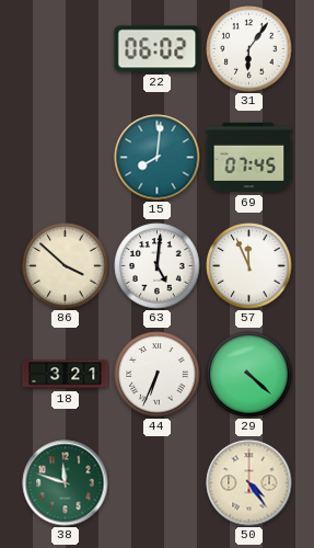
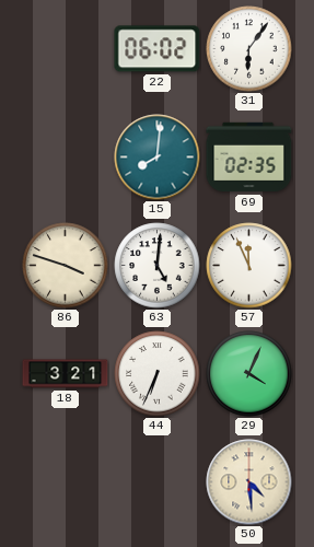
69: 07:45 -> 02:35
86: 3:52 -> 3:48
29: 4:22 -> 4:04
38: 11:48 -> none
50: 4:24 -> 4:29
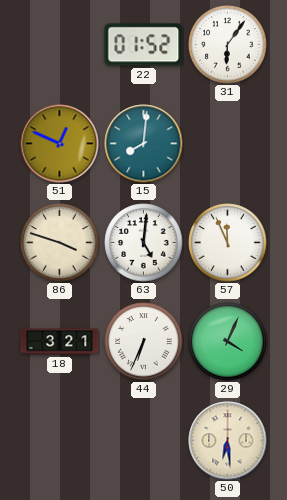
22: 06:02 -> 01:52
51: none -> 12:49
69: 02:35 -> none
50: 4:29 -> 6:29
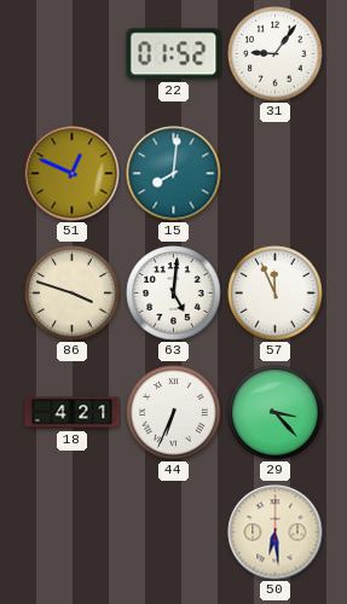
31: 6:06 -> 9:06
18: 3:21 -> 4:21
29: 4:04 -> 3:23
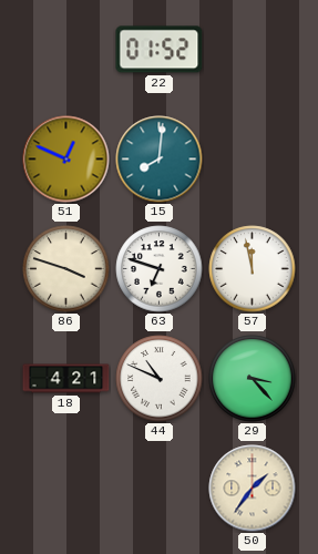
31: 9:06 -> none
63: 5:01 -> 6:48
57: 11:56 -> 11:58
44: 6:34 -> 10:49
50: 6:29 -> 1:36
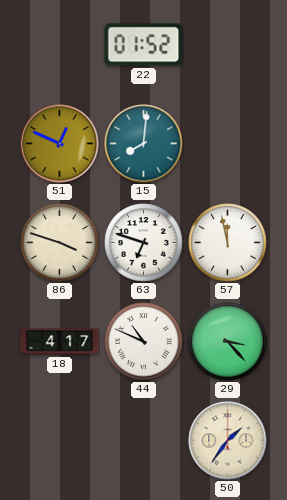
18: 4:21 -> 4:17
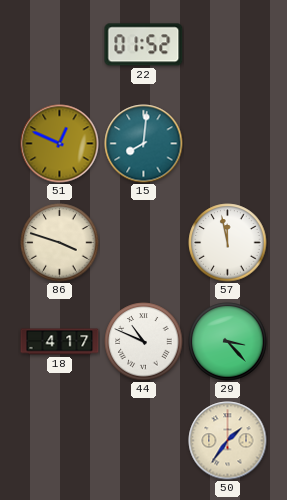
63: 6:48 -> none
